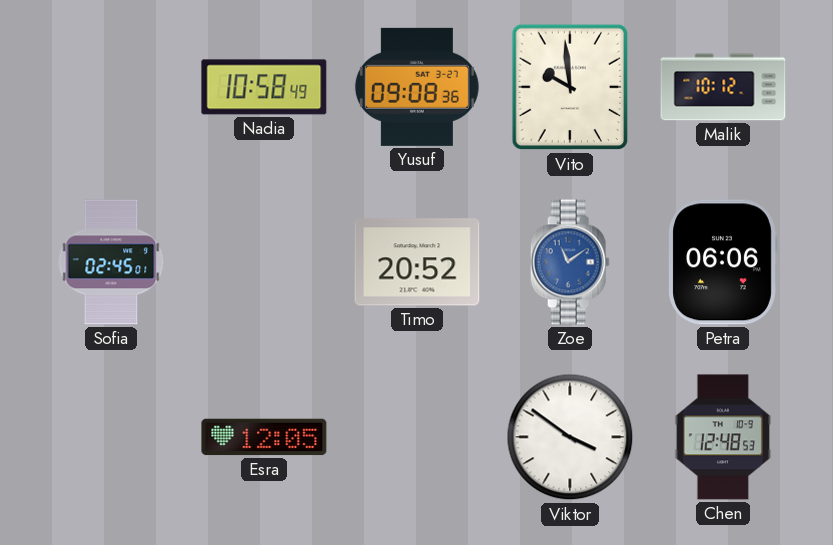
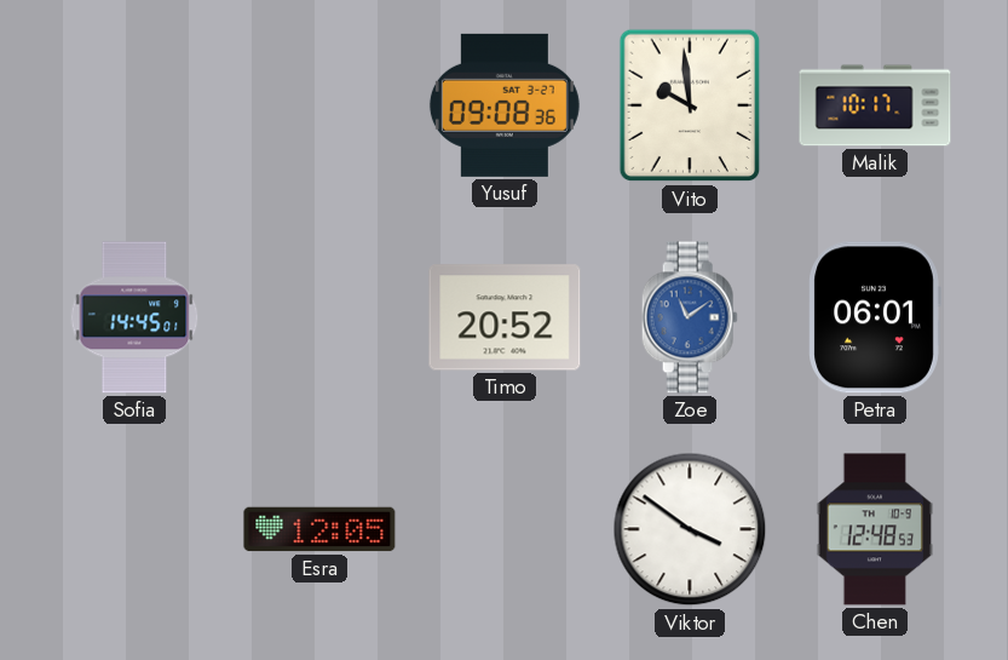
Nadia: 10:58 -> none
Malik: 10:12 -> 10:17
Sofia: 02:45 -> 14:45
Petra: 06:06 -> 06:01
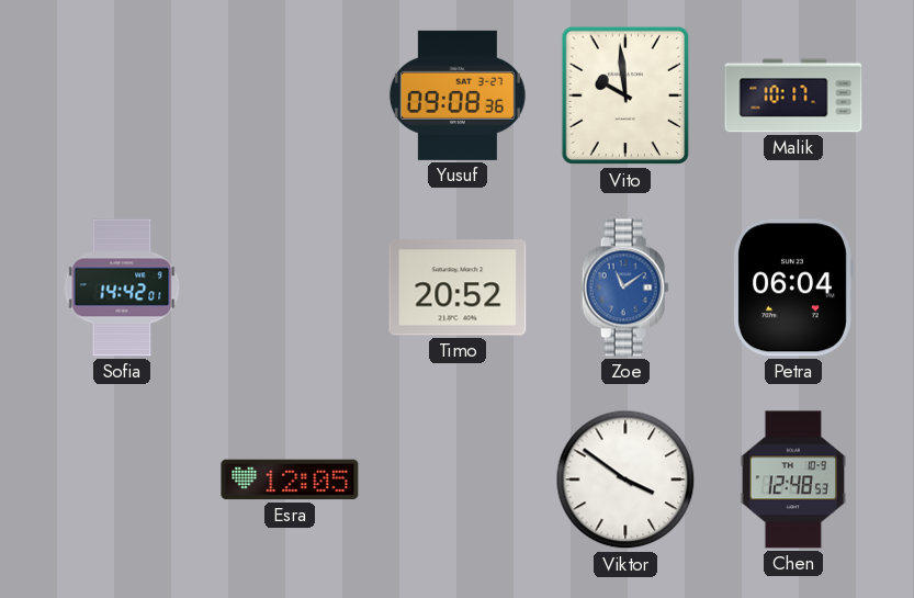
Sofia: 14:45 -> 14:42
Petra: 06:01 -> 06:04
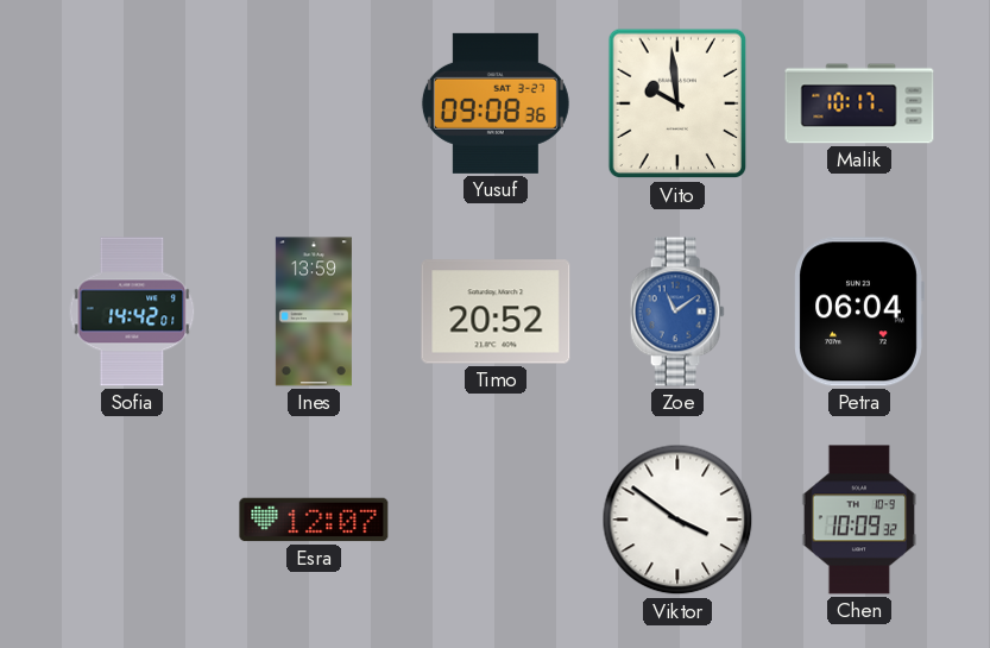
Ines: none -> 13:59
Esra: 12:05 -> 12:07
Chen: 12:48 -> 10:09
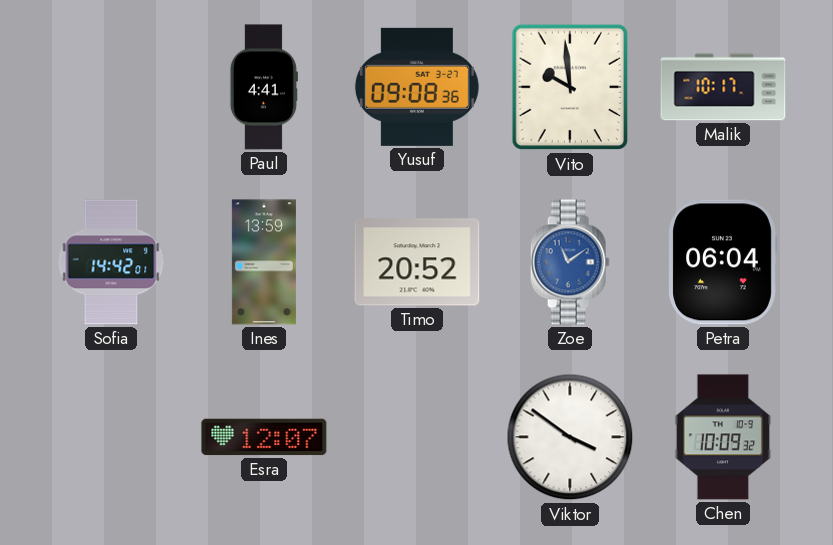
Paul: none -> 4:41
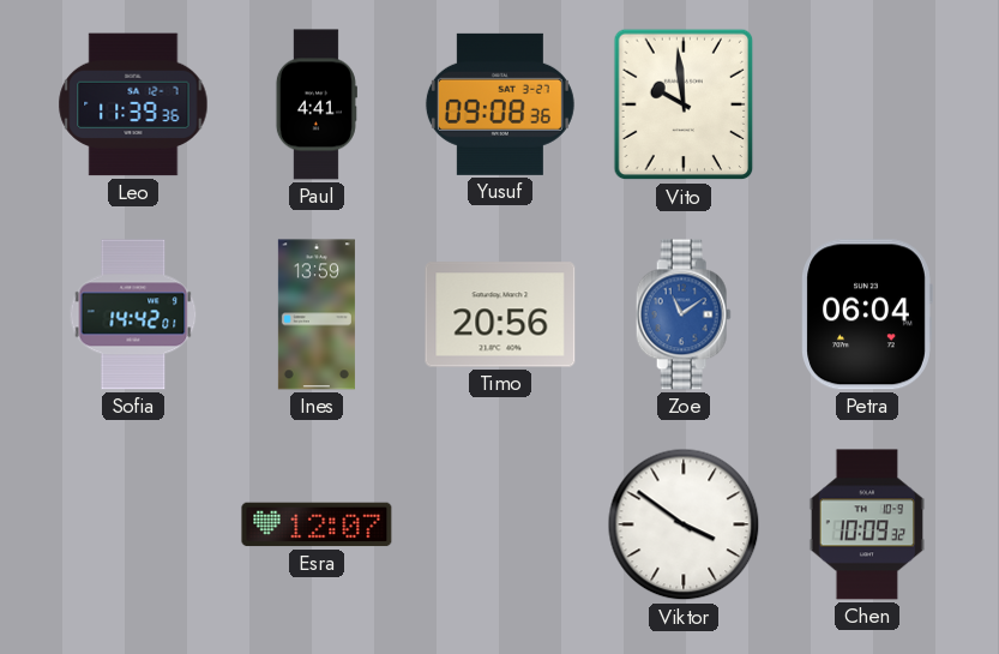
Leo: none -> 11:39
Malik: 10:17 -> none
Timo: 20:52 -> 20:56
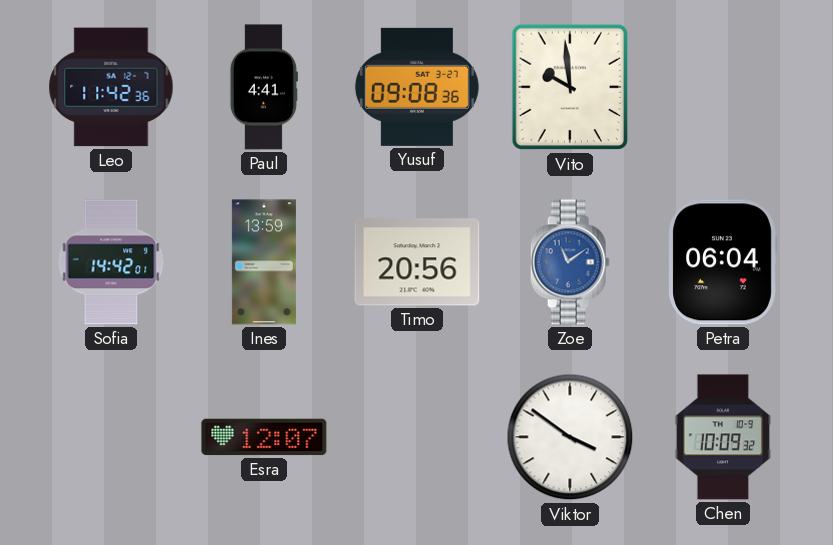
Leo: 11:39 -> 11:42
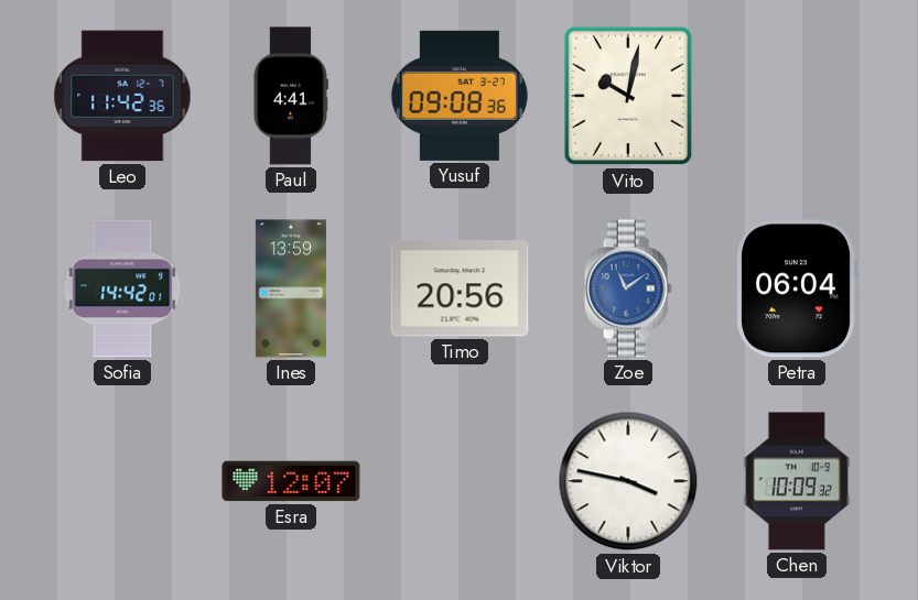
Vito: 9:59 -> 10:02
Viktor: 3:51 -> 3:47
